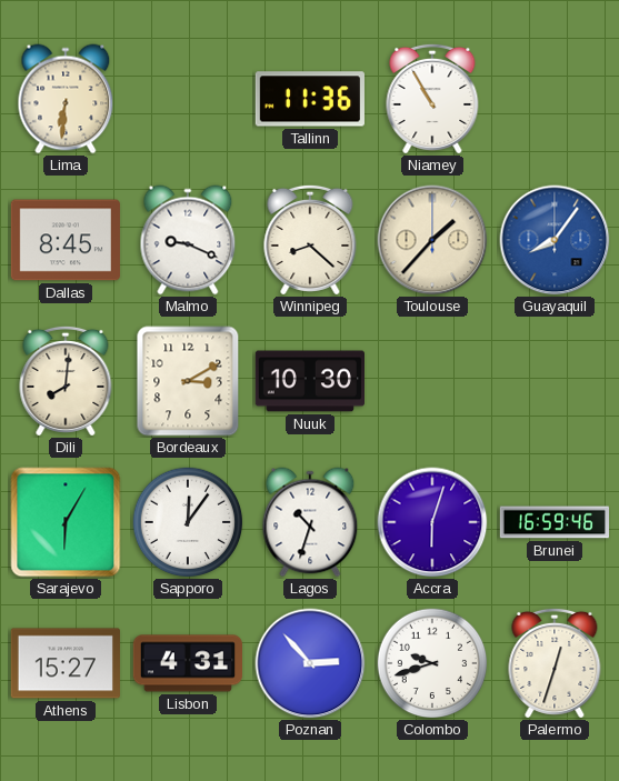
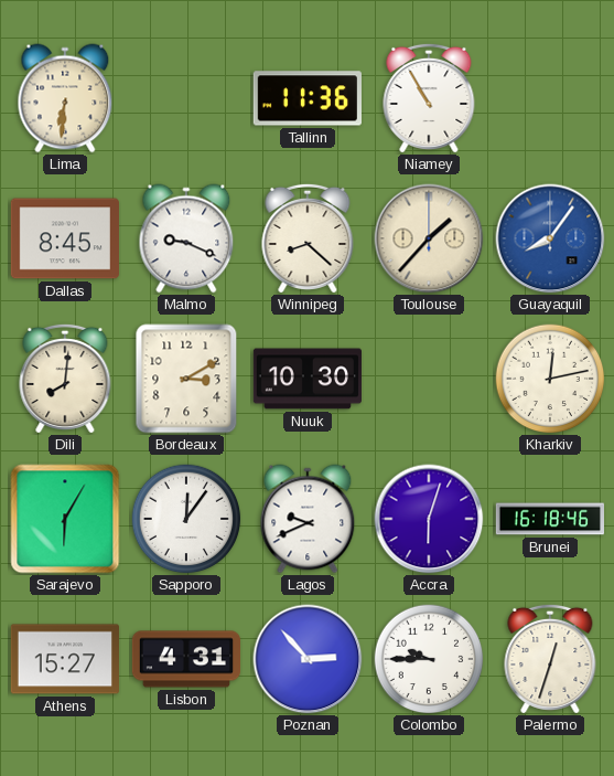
Kharkiv: none -> 12:13
Lagos: 10:33 -> 9:41
Brunei: 16:59 -> 16:18
Colombo: 9:42 -> 9:45
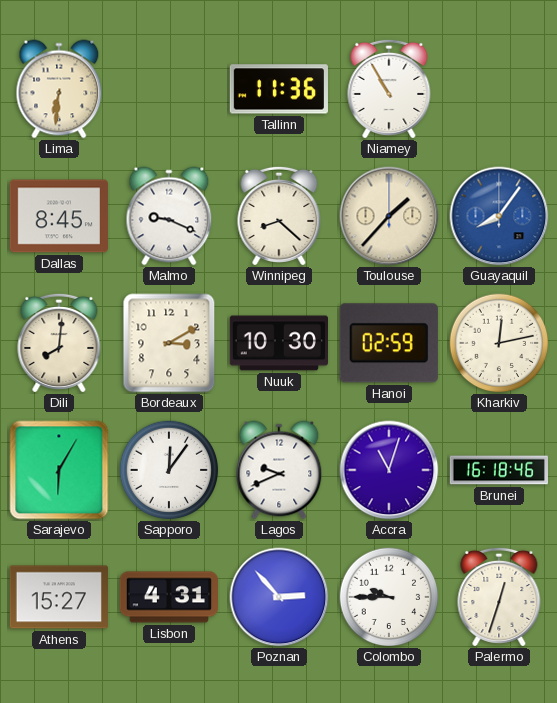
Hanoi: none -> 02:59
Accra: 6:03 -> 11:03
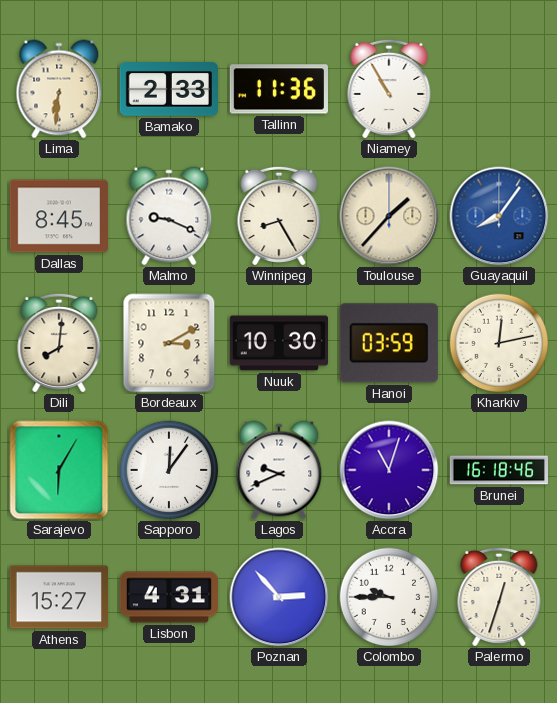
Bamako: none -> 2:33
Winnipeg: 8:22 -> 8:25
Hanoi: 02:59 -> 03:59
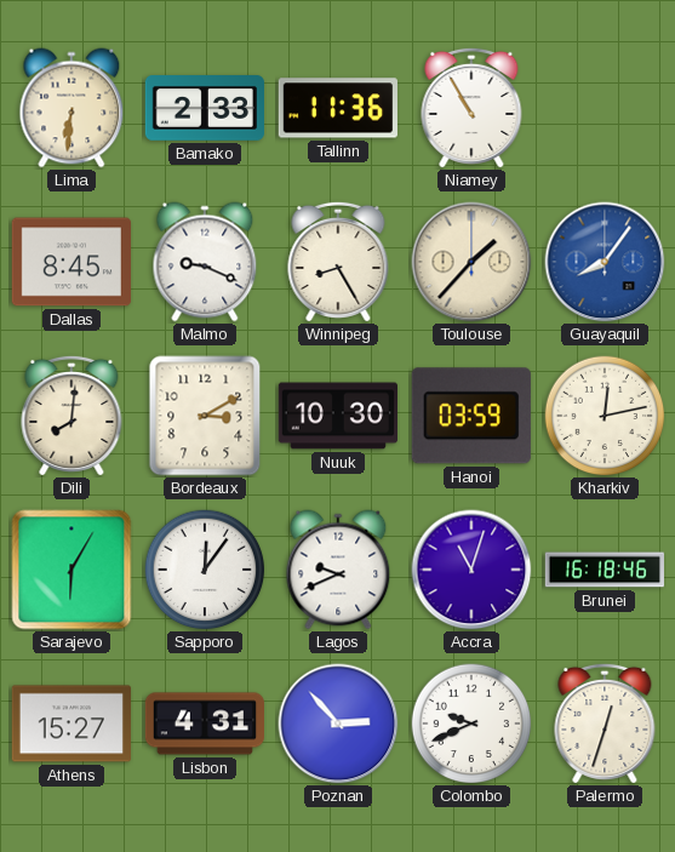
Colombo: 9:45 -> 9:41
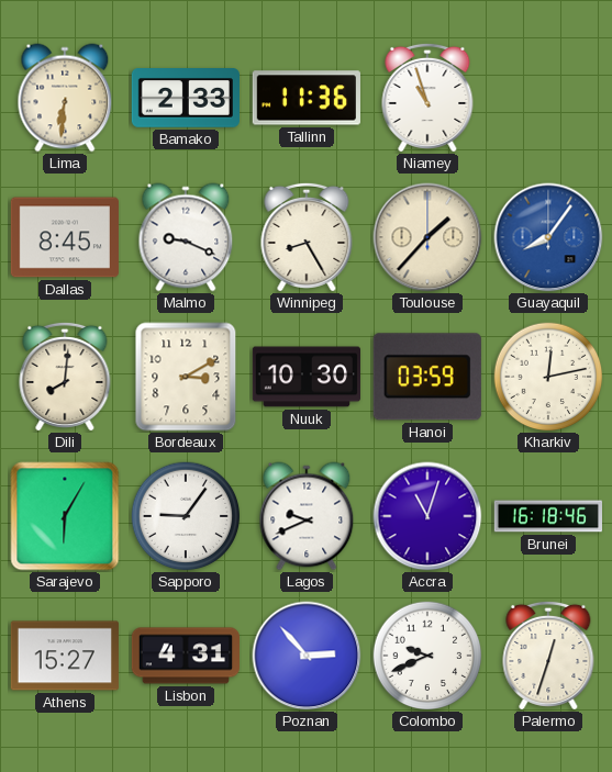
Niamey: 10:55 -> 10:57
Sapporo: 12:06 -> 9:06
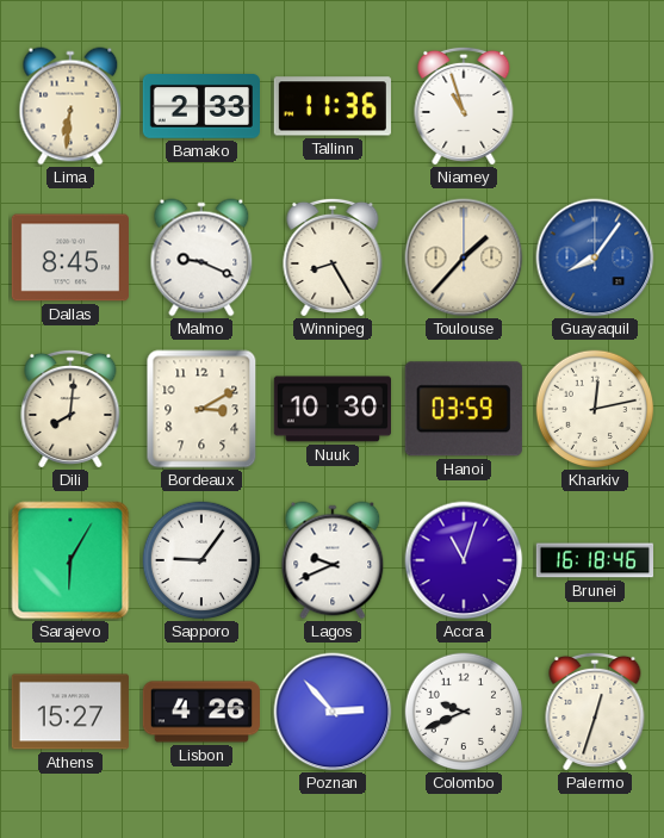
Lisbon: 4:31 -> 4:26
